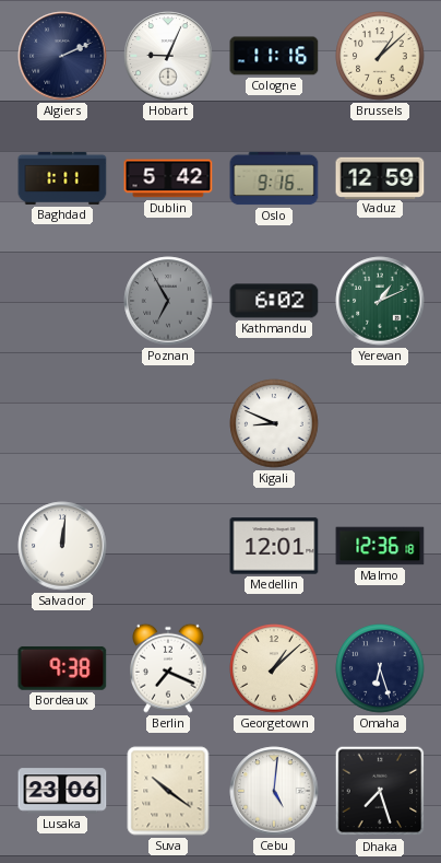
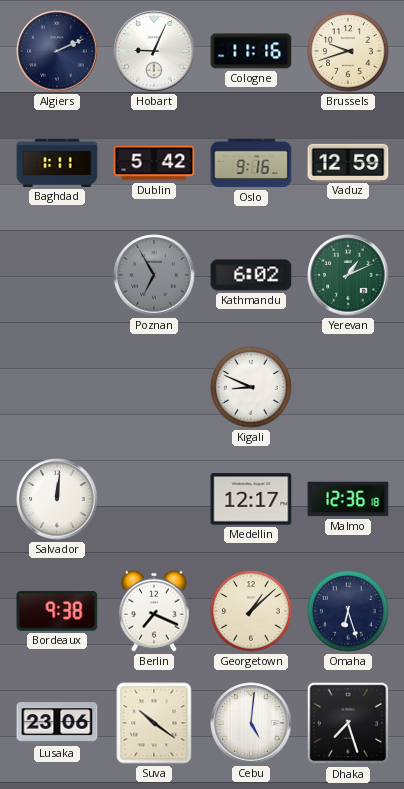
Brussels: 1:08 -> 9:42
Medellin: 12:01 -> 12:17
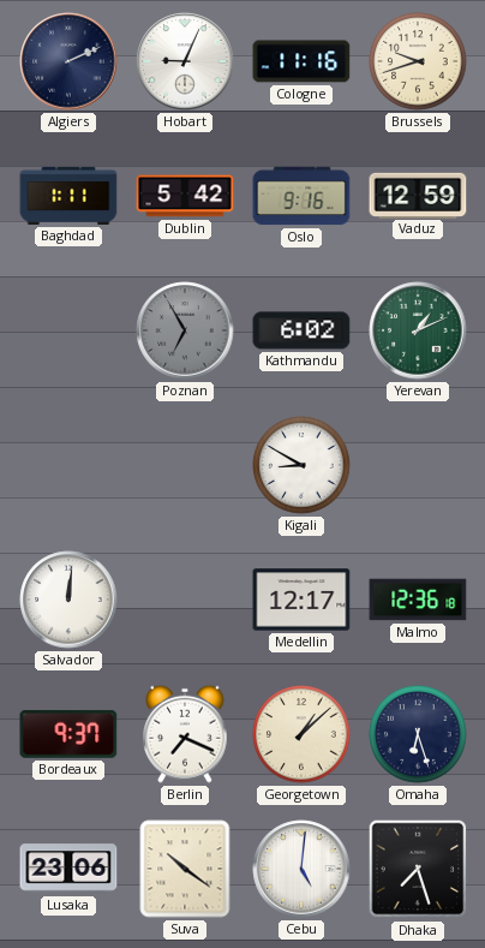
Kigali: 8:49 -> 8:50
Bordeaux: 9:38 -> 9:37
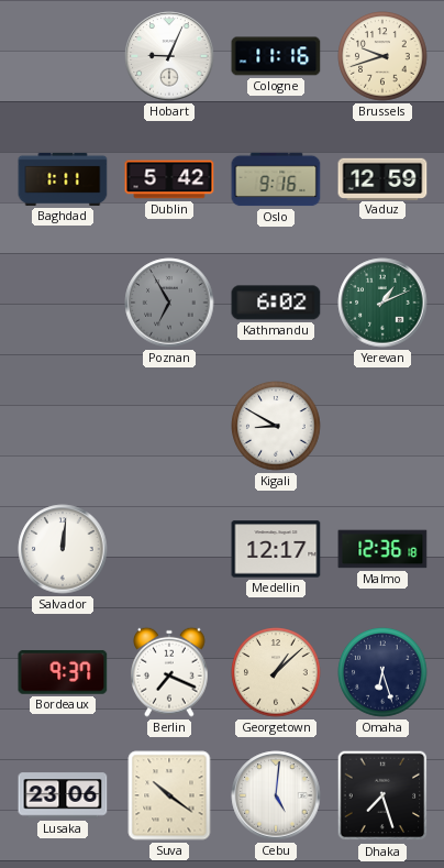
Algiers: 2:11 -> none
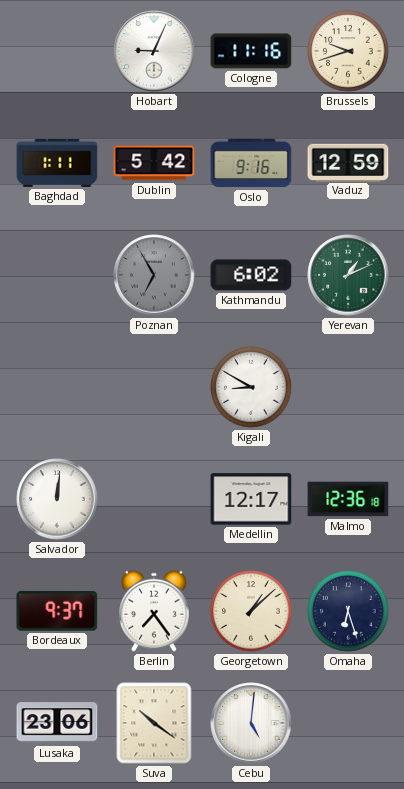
Berlin: 7:19 -> 7:24
Dhaka: 7:27 -> none
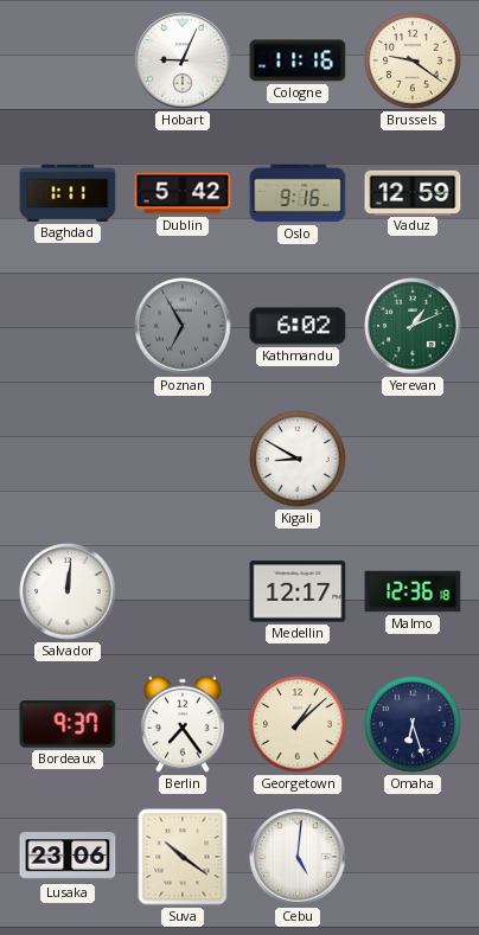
Brussels: 9:42 -> 9:21
